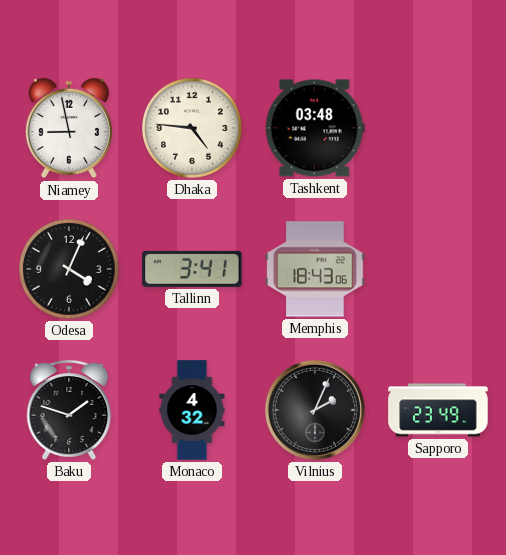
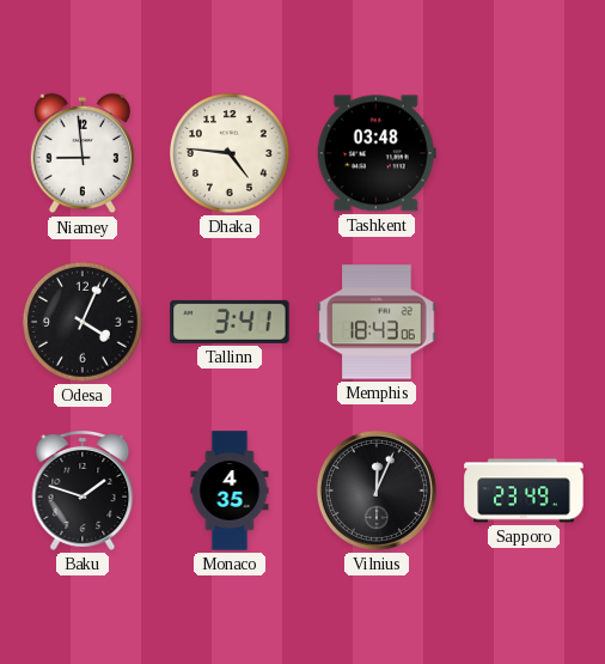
Niamey: 8:58 -> 8:59
Monaco: 4:32 -> 4:35
Vilnius: 2:04 -> 12:04
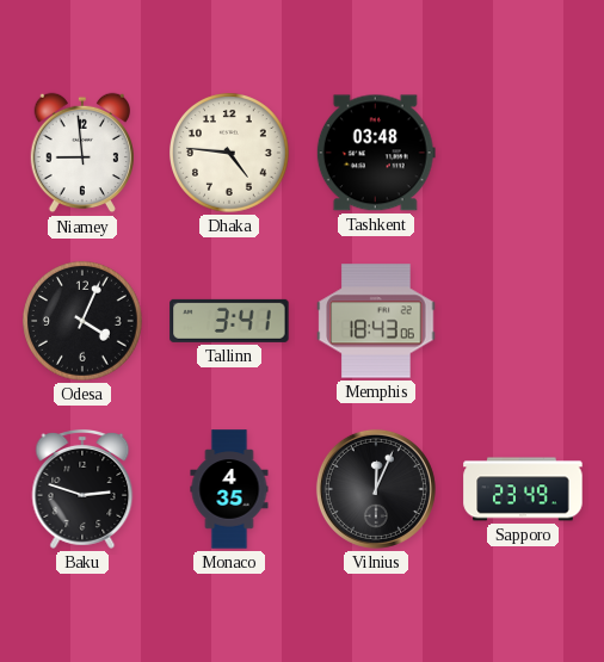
Baku: 1:48 -> 2:48
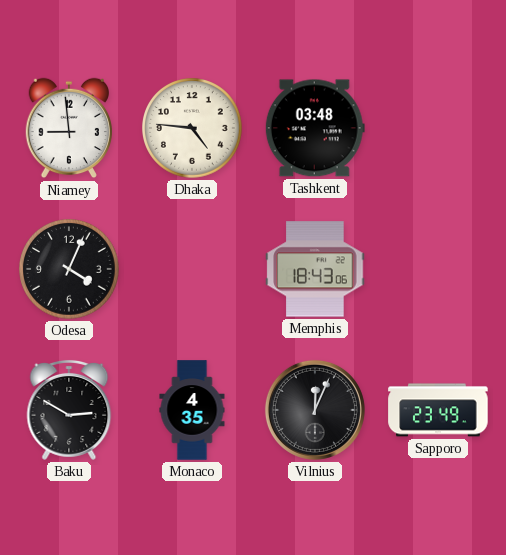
Tallinn: 3:41 -> none
Baku: 2:48 -> 2:50
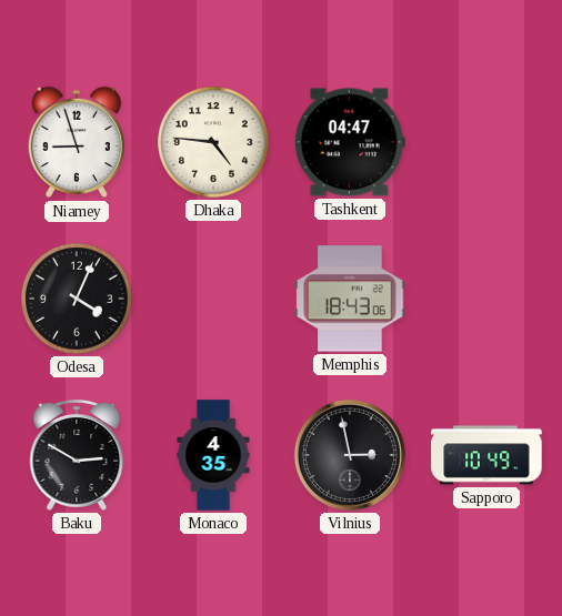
Niamey: 8:59 -> 8:57
Tashkent: 03:48 -> 04:47
Vilnius: 12:04 -> 2:58
Sapporo: 23:49 -> 10:49
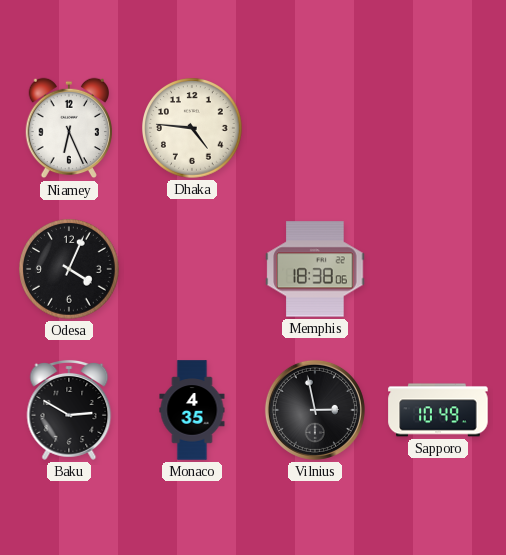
Niamey: 8:57 -> 6:26
Tashkent: 04:47 -> none
Memphis: 18:43 -> 18:38
